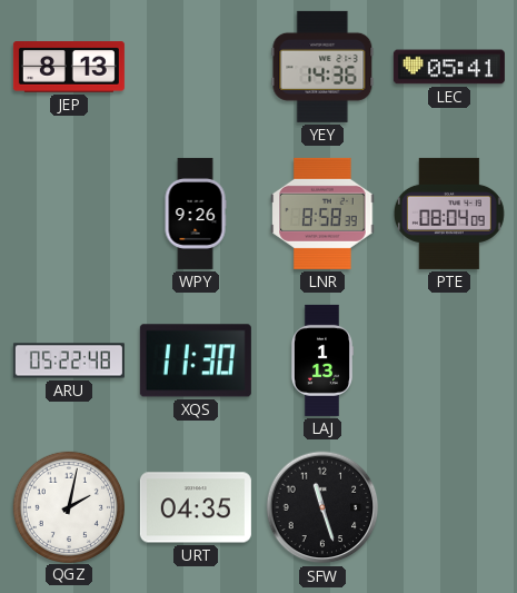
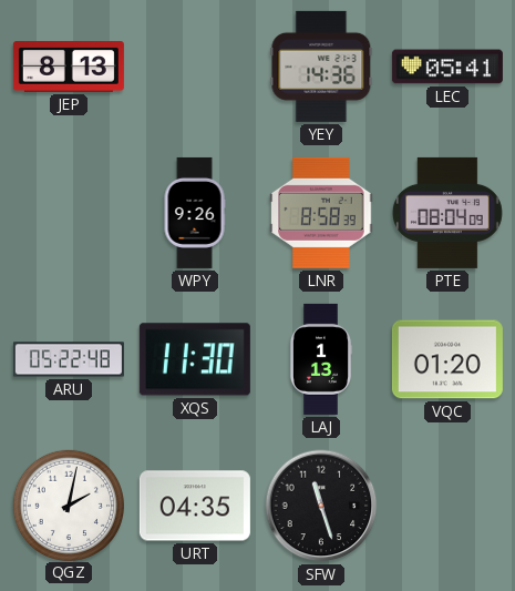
VQC: none -> 01:20
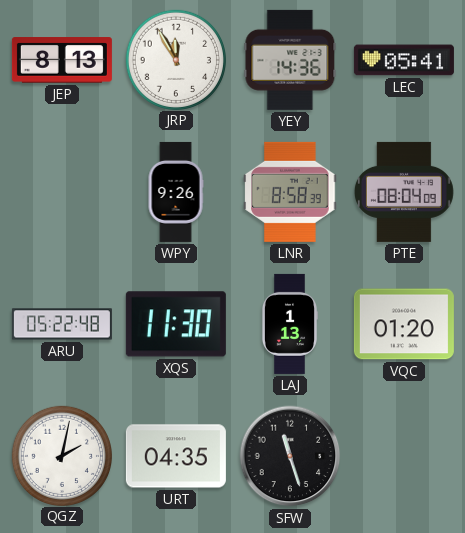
JRP: none -> 11:55
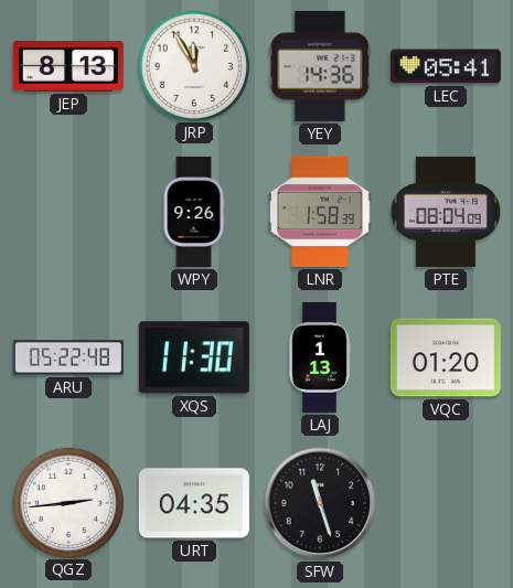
LNR: 8:58 -> 1:58
QGZ: 2:02 -> 2:44
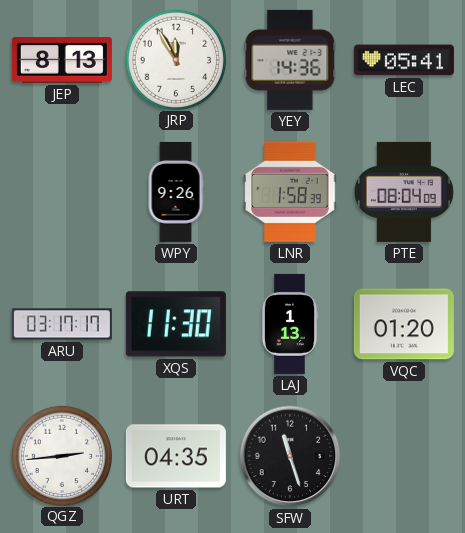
ARU: 05:22 -> 03:17
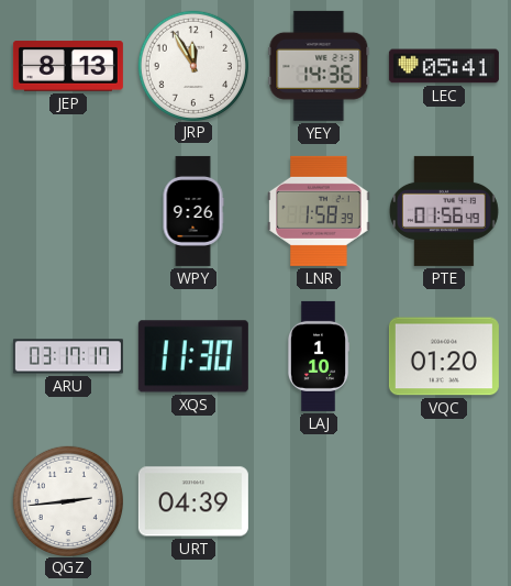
PTE: 08:04 -> 01:56
LAJ: 1:13 -> 1:10
URT: 04:35 -> 04:39
SFW: 11:27 -> none
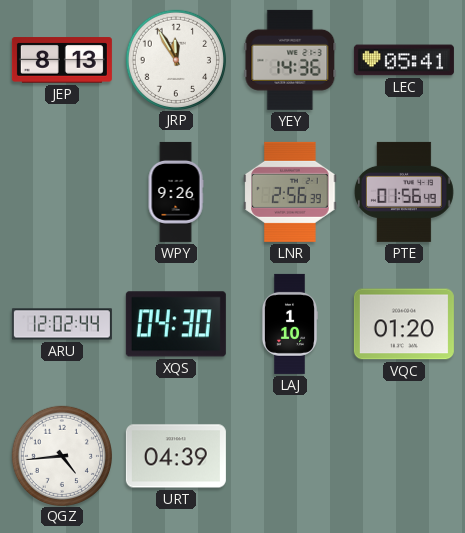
LNR: 1:58 -> 2:56
ARU: 03:17 -> 12:02
XQS: 11:30 -> 04:30
QGZ: 2:44 -> 4:44
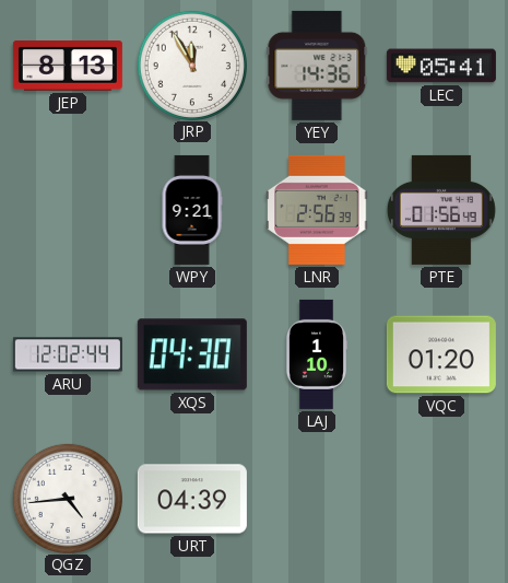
WPY: 9:26 -> 9:21
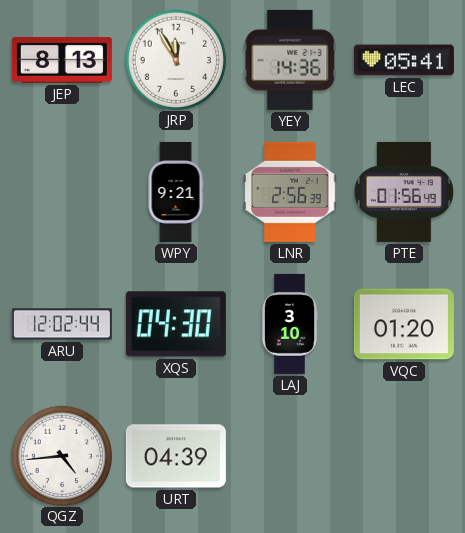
LAJ: 1:10 -> 3:10
